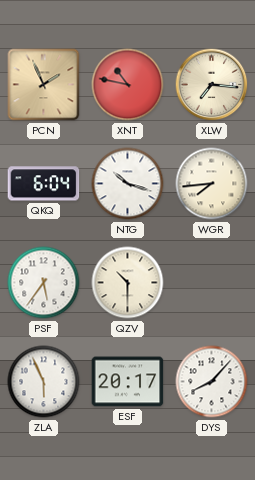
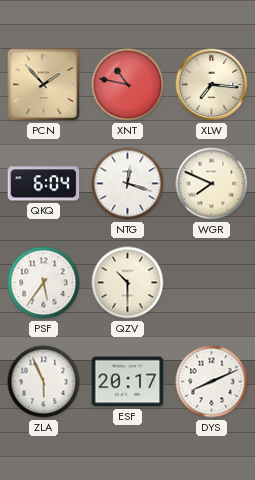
PCN: 1:56 -> 1:53
NTG: 10:18 -> 12:18
WGR: 7:44 -> 7:49
DYS: 8:07 -> 8:11
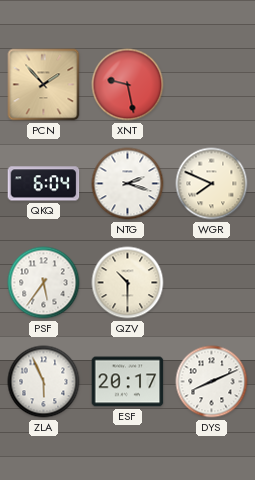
XNT: 10:47 -> 9:28
XLW: 7:16 -> none
NTG: 12:18 -> 2:18
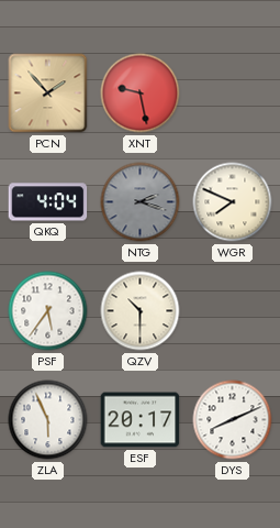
QKQ: 6:04 -> 4:04
NTG dial: white -> grey
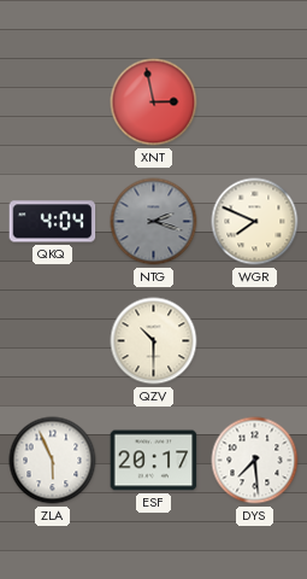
PCN: 1:53 -> none
XNT: 9:28 -> 2:58
PSF: 5:36 -> none
DYS: 8:11 -> 7:29
